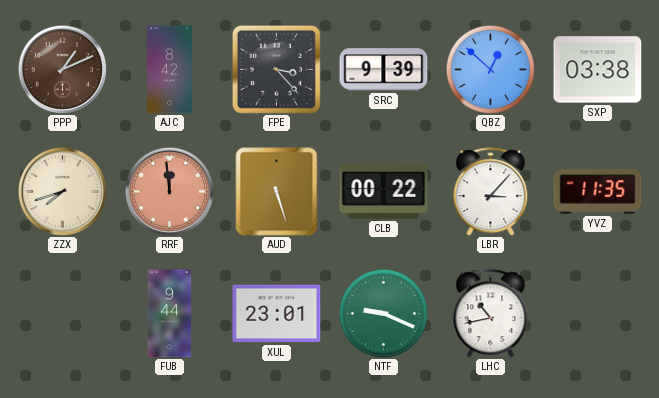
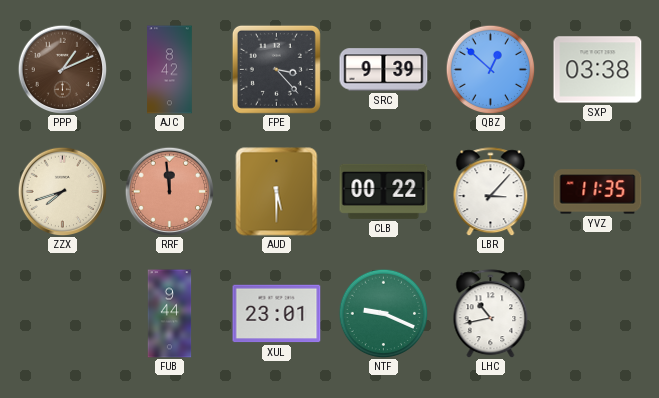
AUD: 5:27 -> 5:30
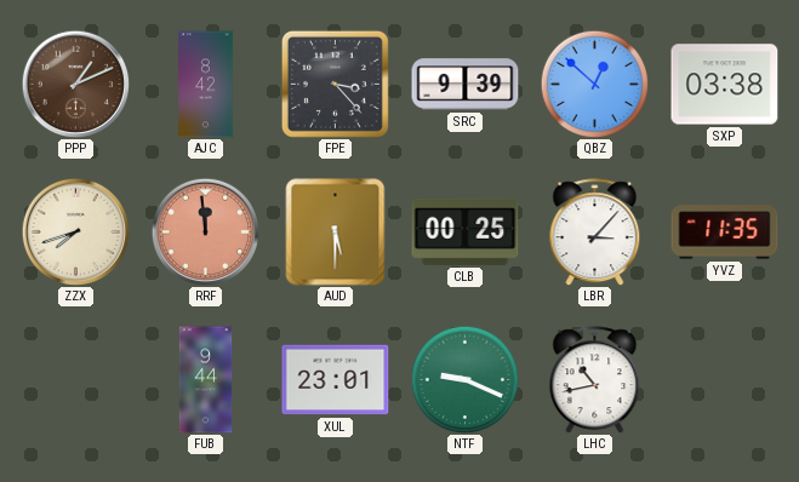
CLB: 00:22 -> 00:25
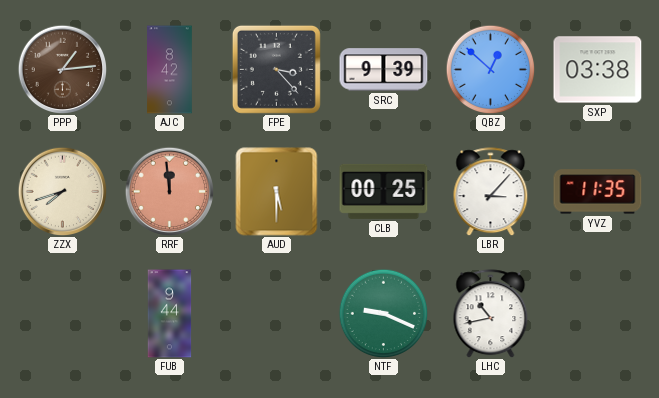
PPP: 1:11 -> 1:14
XUL: 23:01 -> none
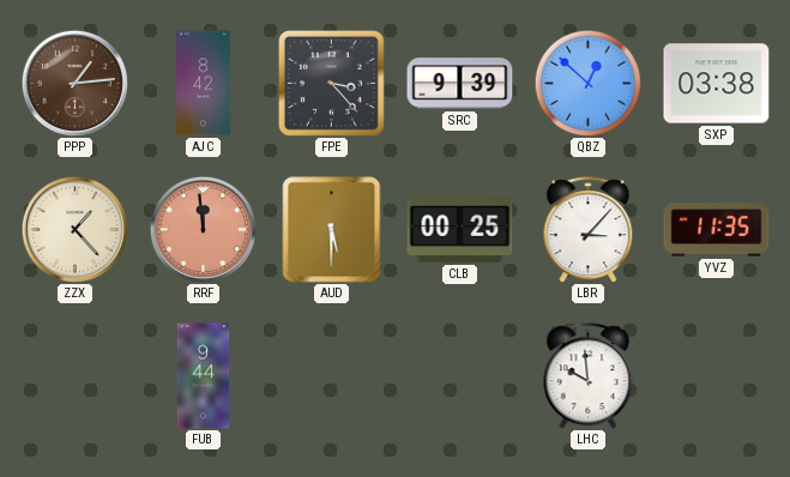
ZZX: 7:42 -> 1:23
NTF: 9:19 -> none
LHC: 10:43 -> 9:59
